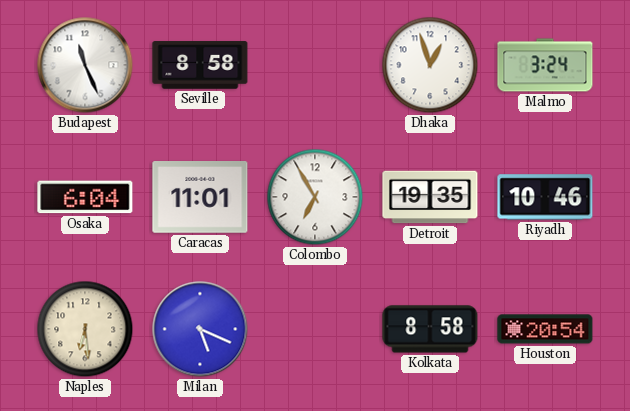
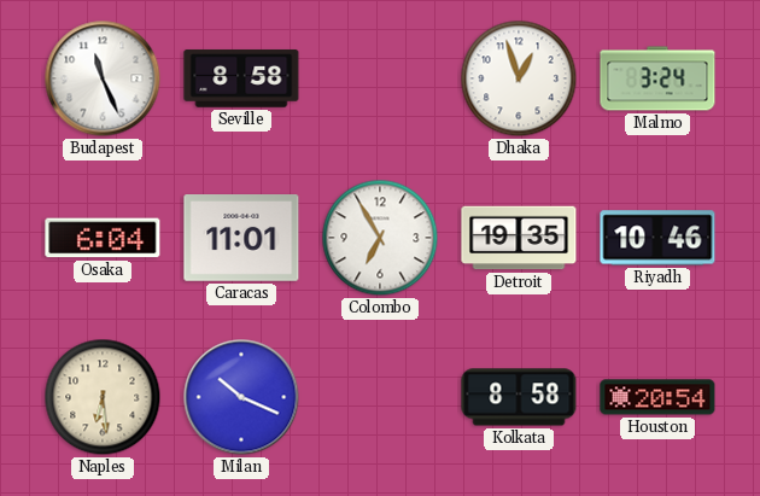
Milan: 5:19 -> 10:19
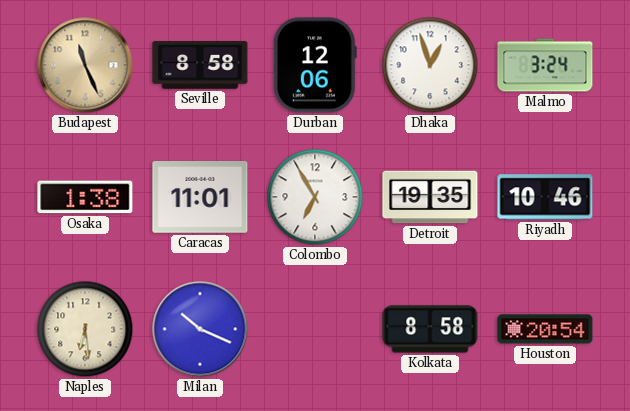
Budapest dial: white -> champagne
Durban: none -> 12:06
Osaka: 6:04 -> 1:38
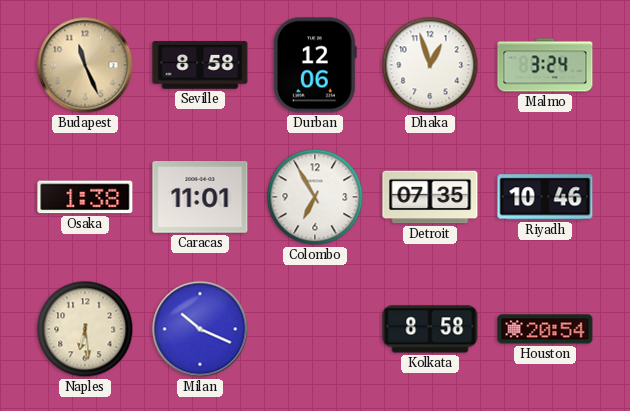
Detroit: 19:35 -> 07:35
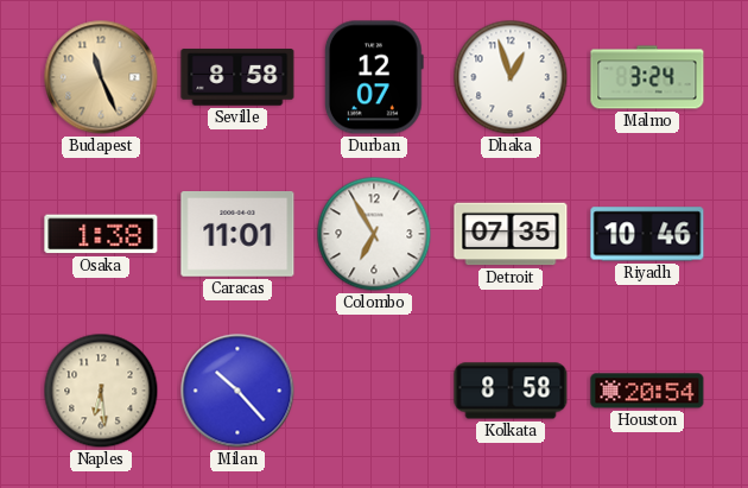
Durban: 12:06 -> 12:07
Milan: 10:19 -> 10:23
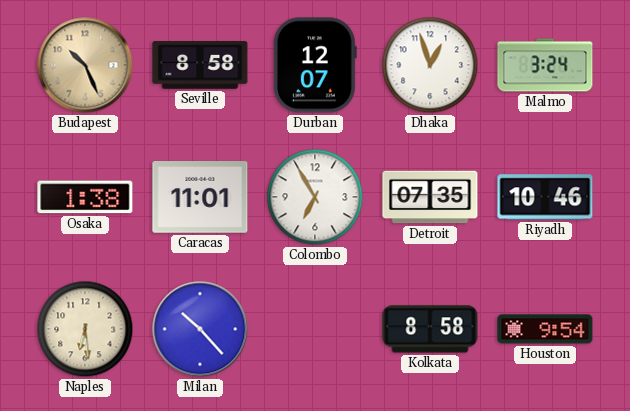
Budapest: 11:26 -> 10:26
Houston: 20:54 -> 9:54
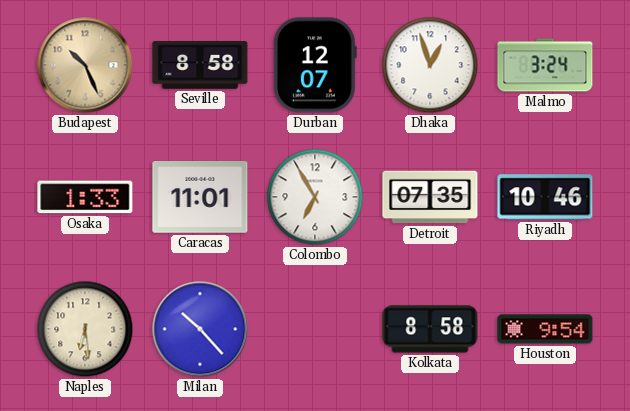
Osaka: 1:38 -> 1:33
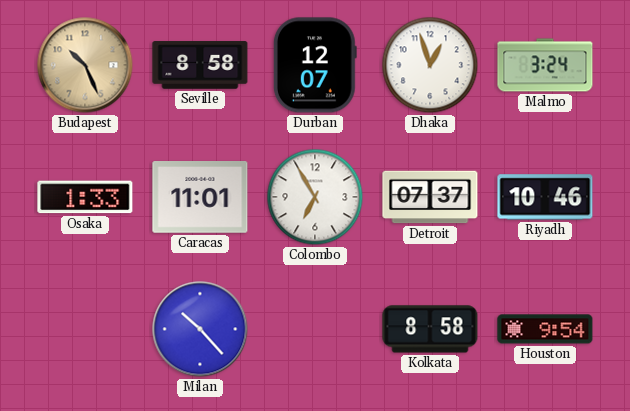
Detroit: 07:35 -> 07:37
Naples: 6:29 -> none
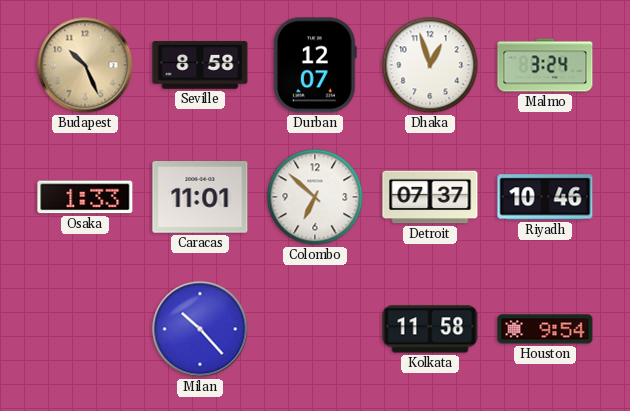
Colombo: 6:55 -> 6:52
Kolkata: 8:58 -> 11:58
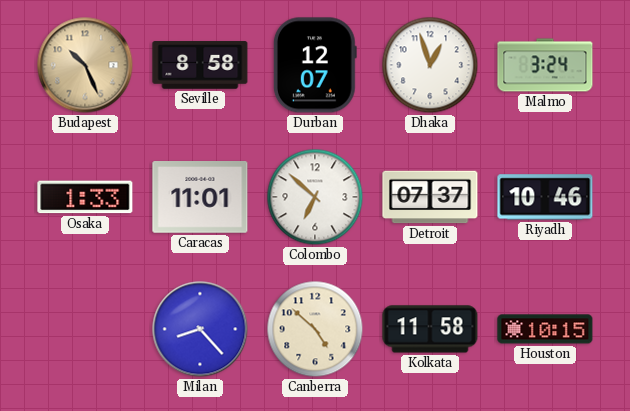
Milan: 10:23 -> 8:23
Canberra: none -> 4:52
Houston: 9:54 -> 10:15
